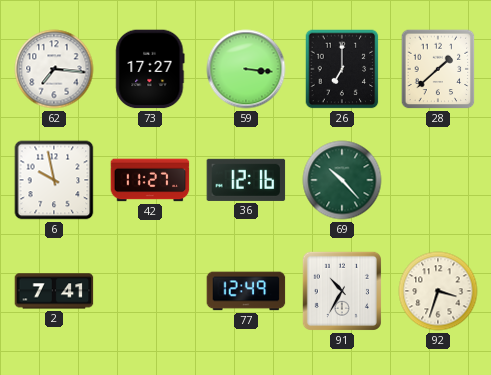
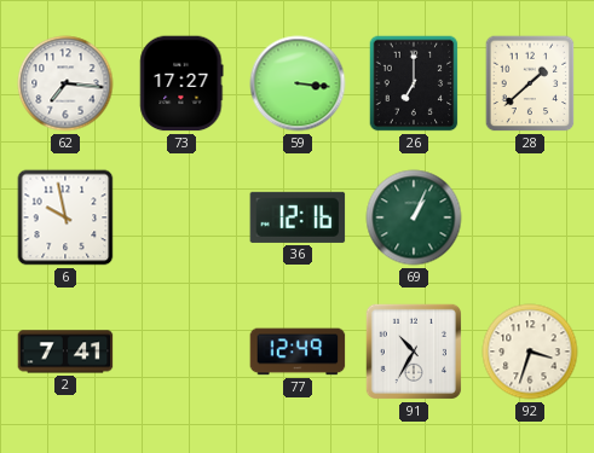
42: 11:27 -> none
69: 10:23 -> 1:04
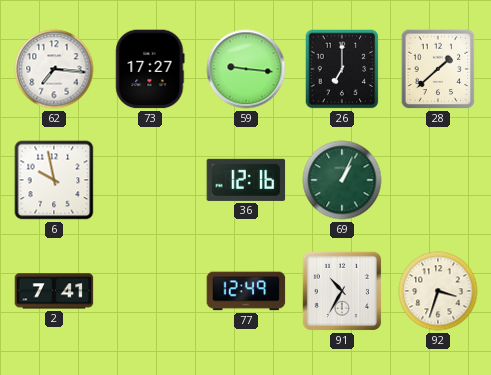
59: 3:16 -> 9:16
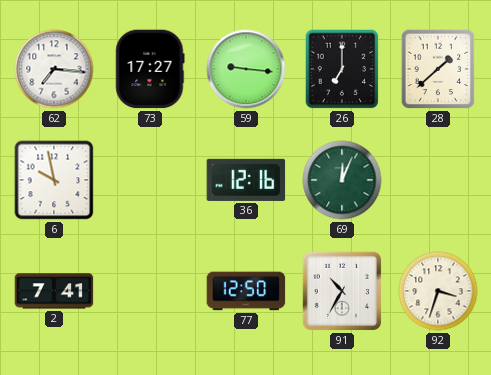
69: 1:04 -> 12:04
77: 12:49 -> 12:50
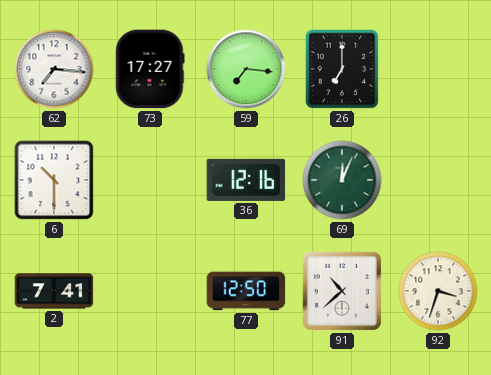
59: 9:16 -> 7:16
28: 1:38 -> none
6: 9:58 -> 10:30
91: 10:35 -> 10:38
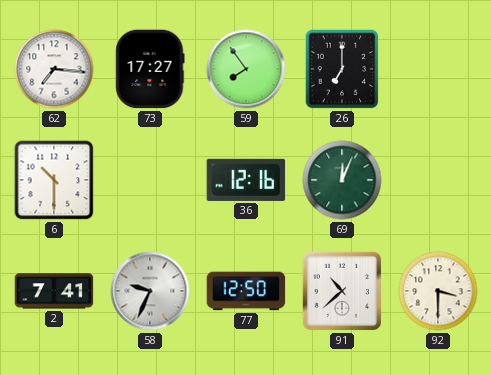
59: 7:16 -> 7:54
58: none -> 9:34
92: 3:33 -> 3:30
